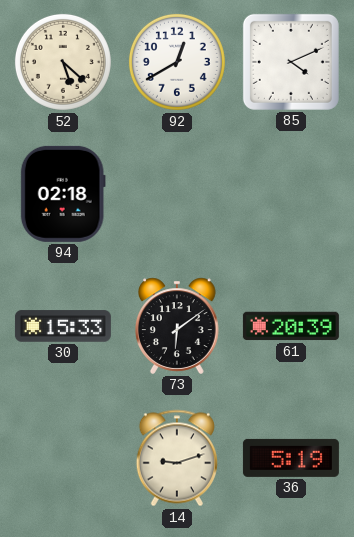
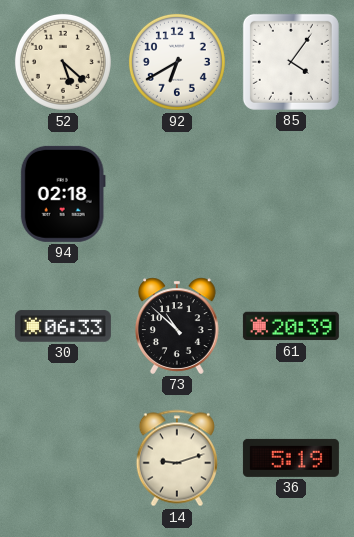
92: 12:40 -> 6:40
85: 4:11 -> 4:06
30: 15:33 -> 06:33
73: 6:09 -> 10:52
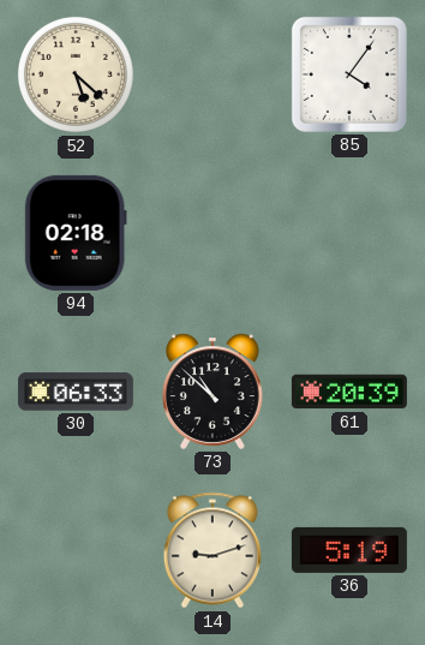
92: 6:40 -> none
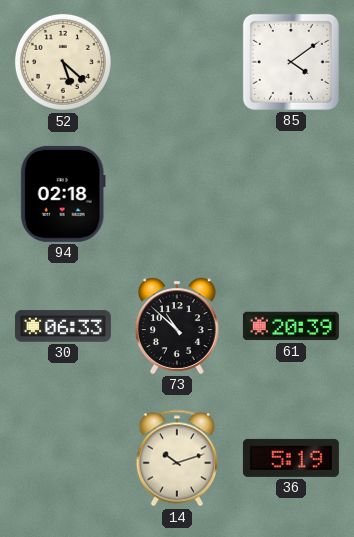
85: 4:06 -> 4:09
14: 9:12 -> 10:12
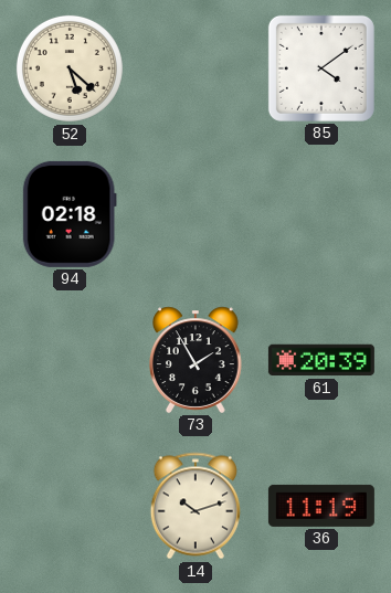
30: 06:33 -> none
73: 10:52 -> 1:55
36: 5:19 -> 11:19
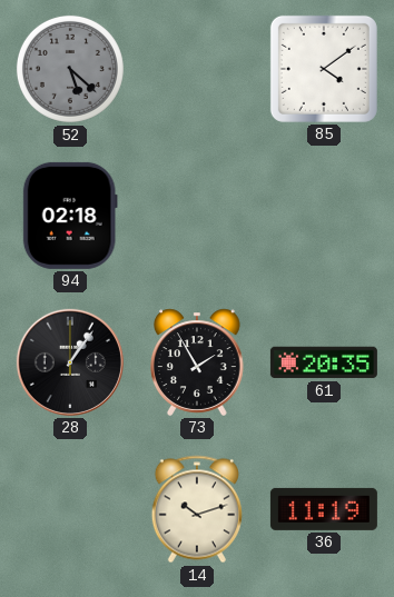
52 dial: cream -> grey
28: none -> 1:06
61: 20:39 -> 20:35
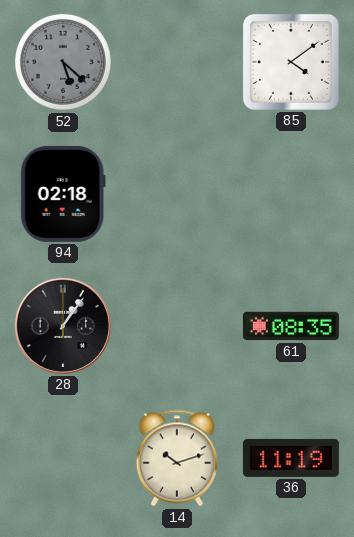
73: 1:55 -> none
61: 20:35 -> 08:35
